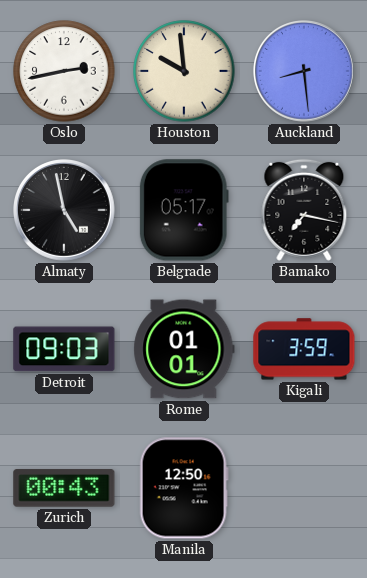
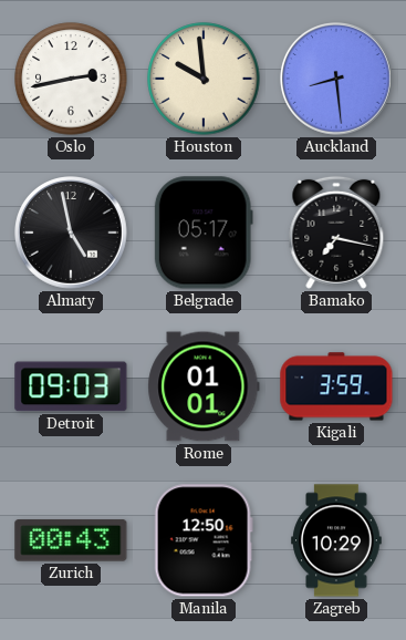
Zagreb: none -> 10:29
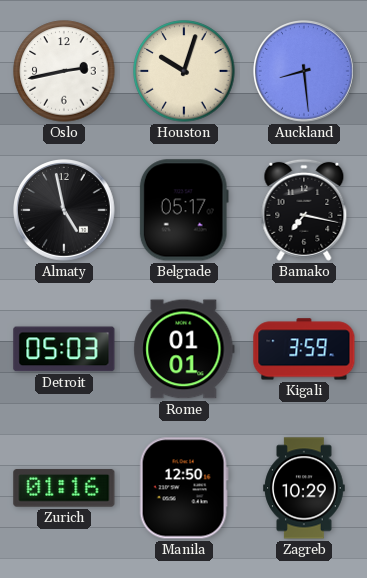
Houston: 9:59 -> 10:03
Detroit: 09:03 -> 05:03
Zurich: 00:43 -> 01:16
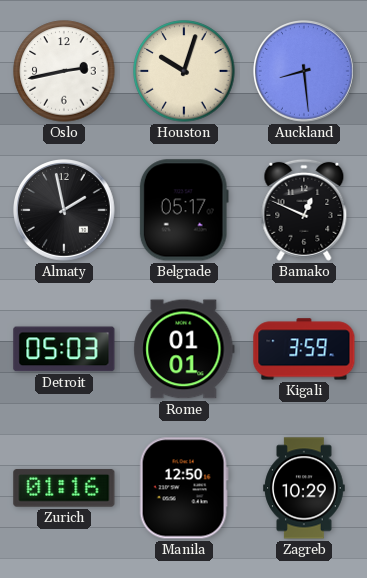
Almaty: 4:58 -> 1:58
Bamako: 7:17 -> 12:49
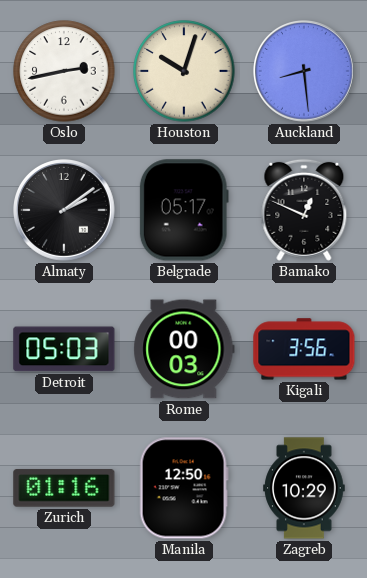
Almaty: 1:58 -> 2:09
Rome: 01:01 -> 00:03
Kigali: 3:59 -> 3:56
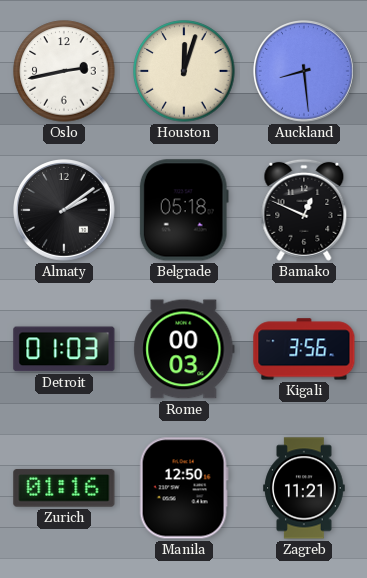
Houston: 10:03 -> 12:03
Belgrade: 05:17 -> 05:18
Detroit: 05:03 -> 01:03
Zagreb: 10:29 -> 11:21
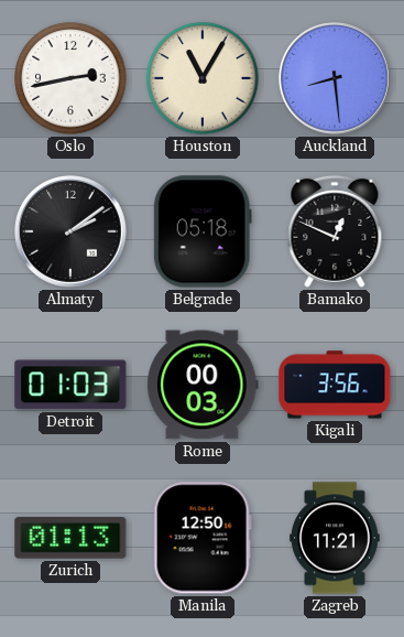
Houston: 12:03 -> 11:05
Zurich: 01:16 -> 01:13
